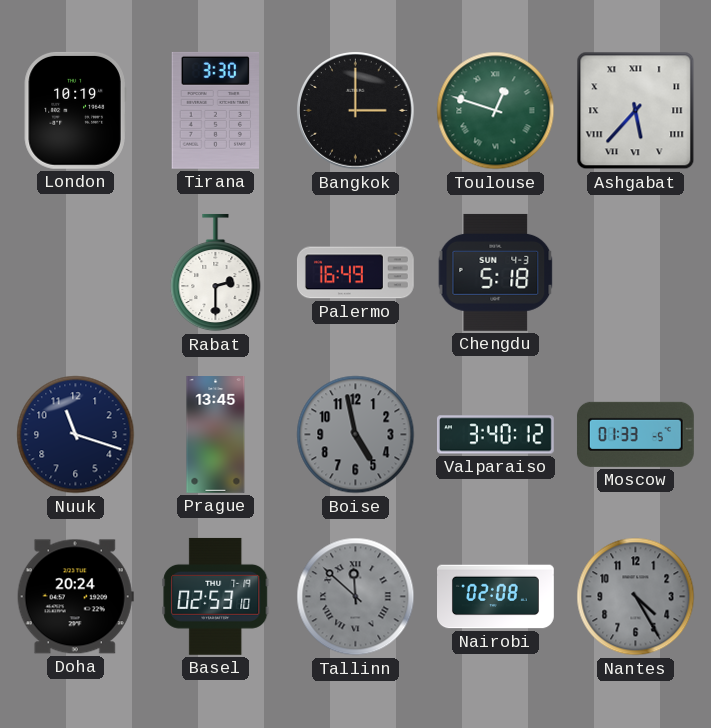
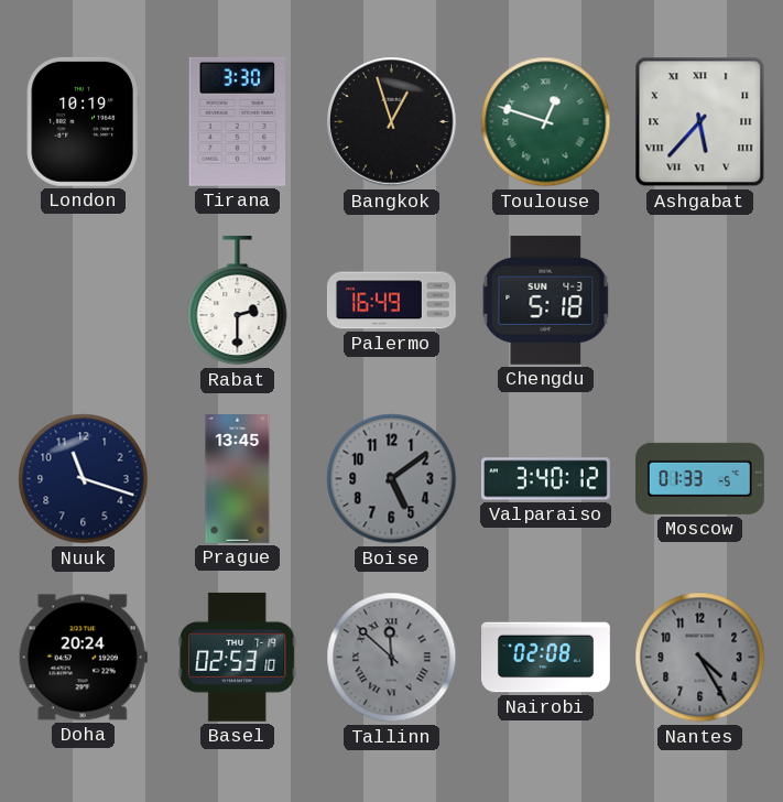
Bangkok: 3:00 -> 12:57
Boise: 4:58 -> 5:09
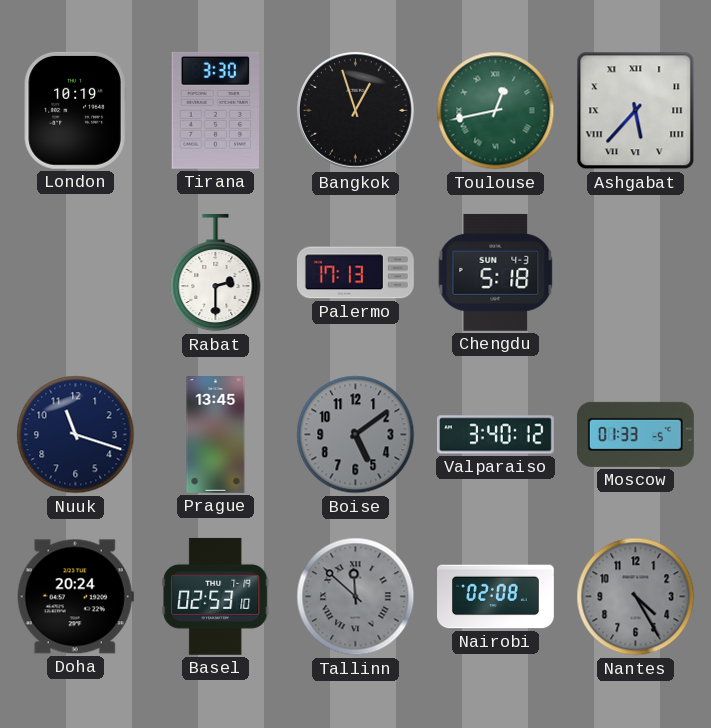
Toulouse: 12:48 -> 12:43
Palermo: 16:49 -> 17:13
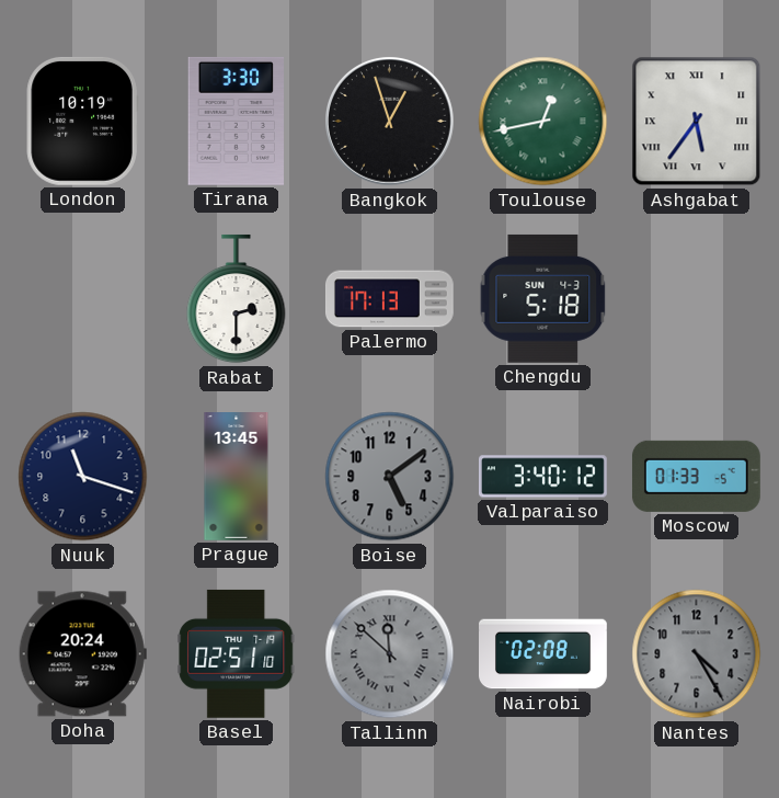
Ashgabat: 5:37 -> 5:36
Basel: 02:53 -> 02:51
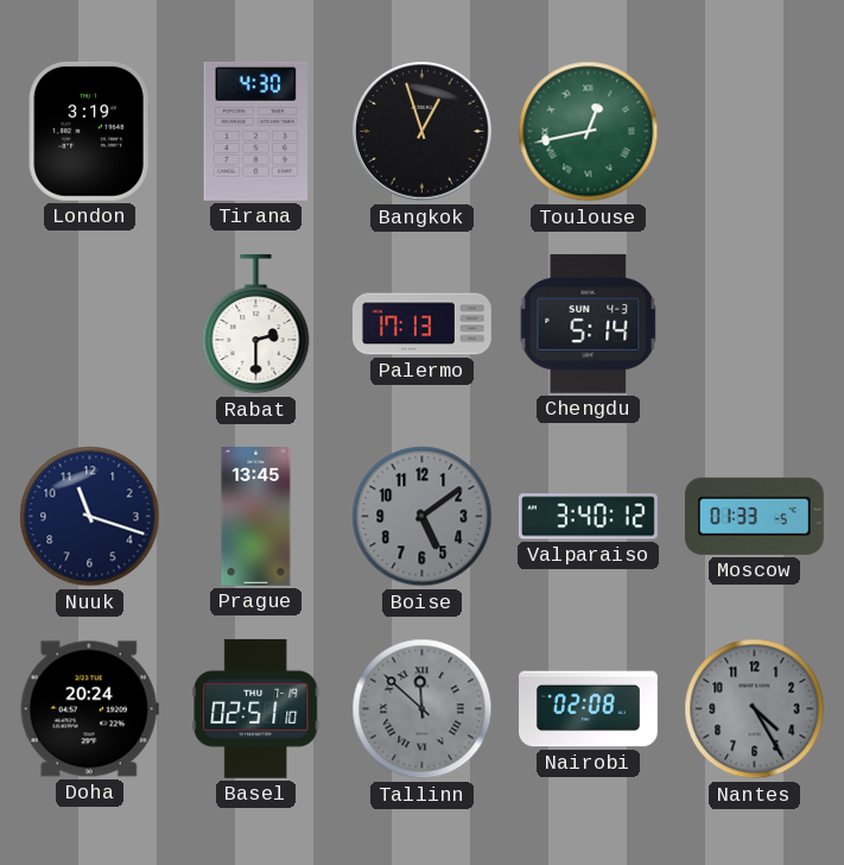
London: 10:19 -> 3:19
Tirana: 3:30 -> 4:30
Ashgabat: 5:36 -> none
Chengdu: 5:18 -> 5:14
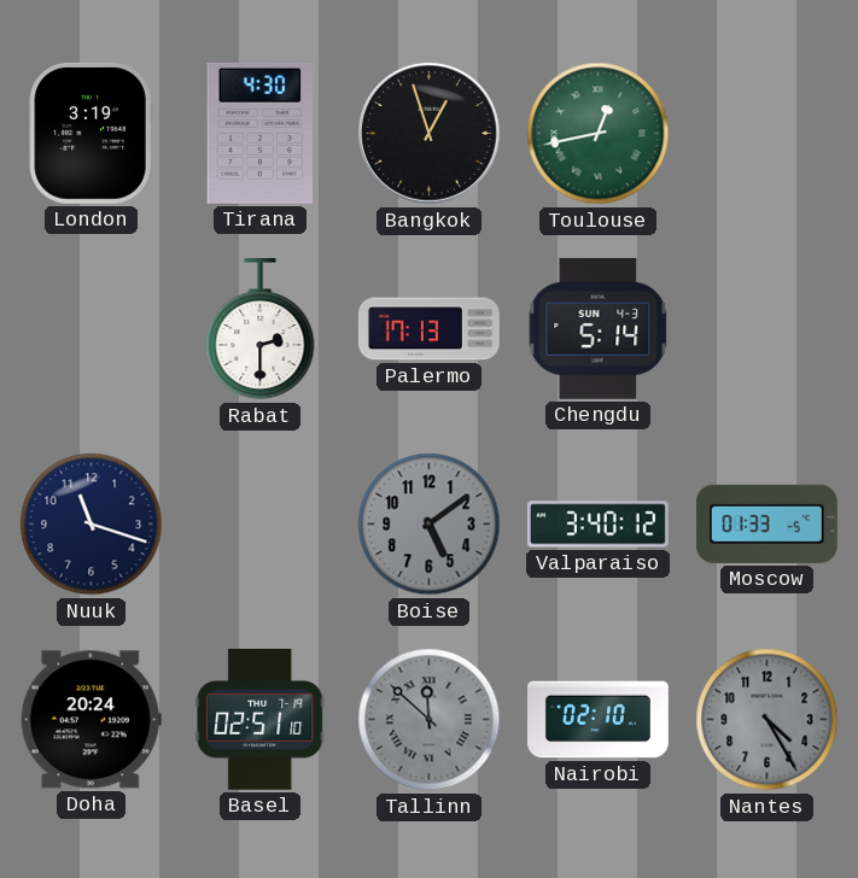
Prague: 13:45 -> none
Nairobi: 02:08 -> 02:10
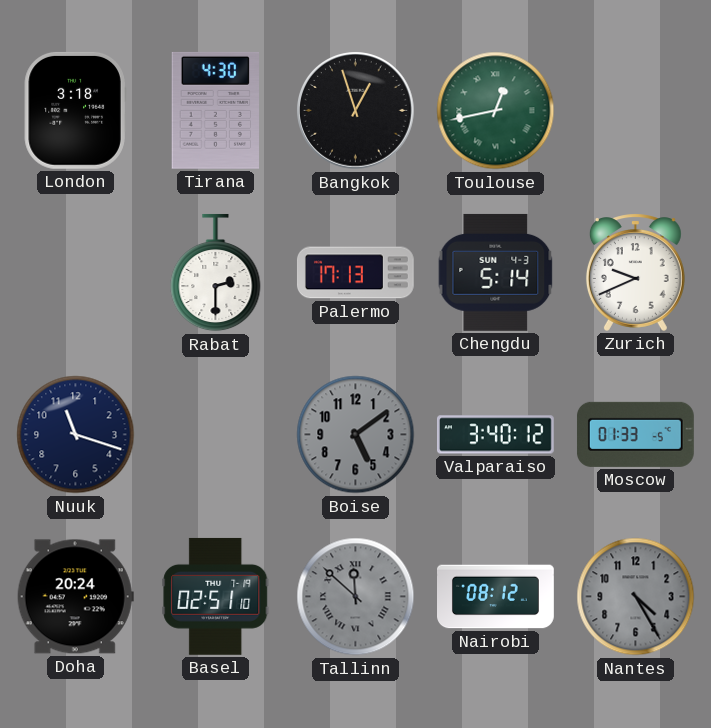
London: 3:19 -> 3:18
Zurich: none -> 9:41
Nairobi: 02:10 -> 08:12
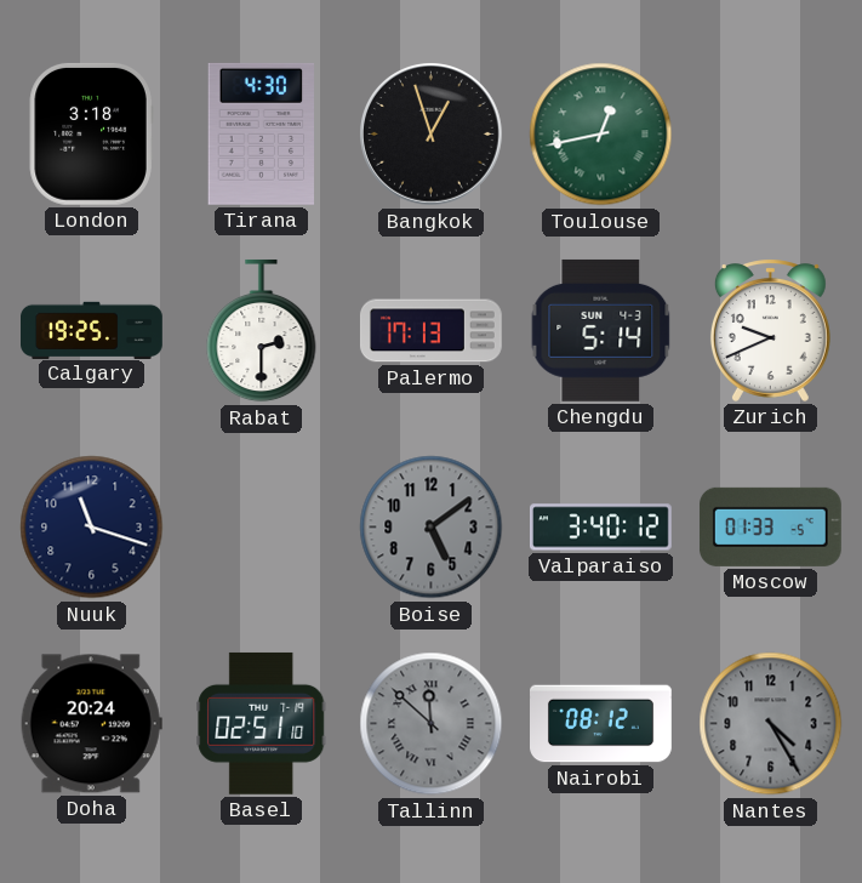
Calgary: none -> 19:25
